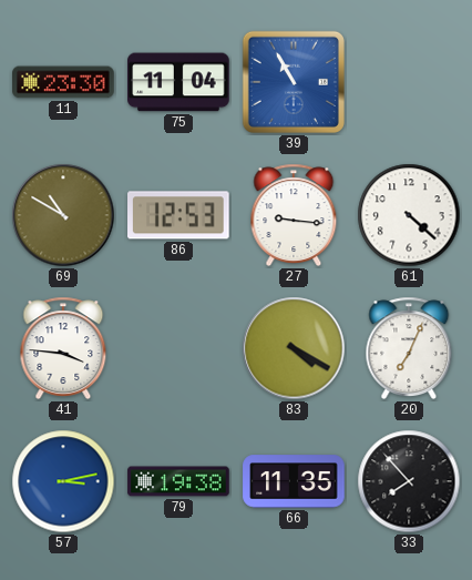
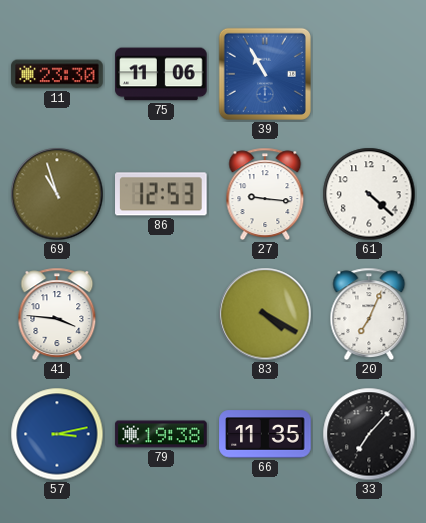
75: 11:04 -> 11:06
69: 10:50 -> 10:57
33: 7:53 -> 7:07
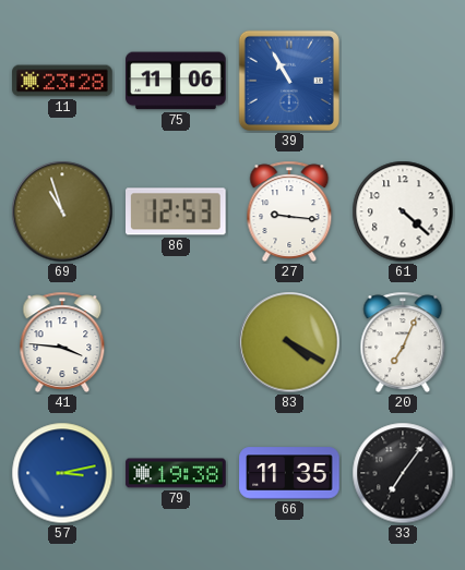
11: 23:30 -> 23:28
33: 7:07 -> 7:06
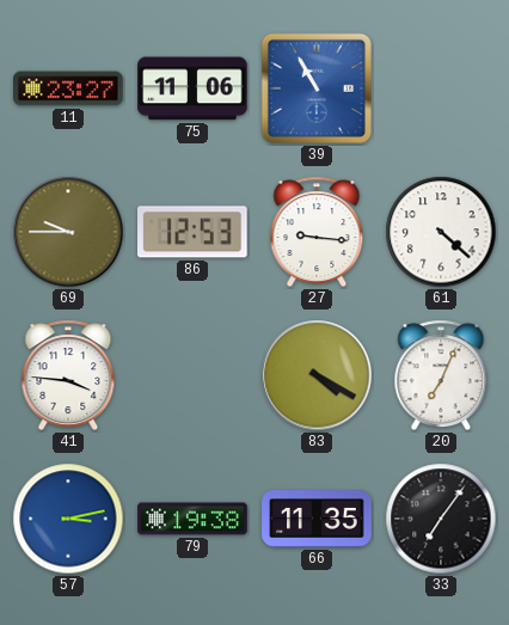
11: 23:28 -> 23:27
69: 10:57 -> 9:45
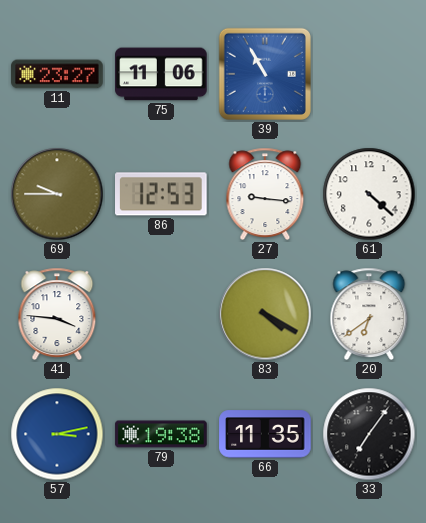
20: 7:04 -> 6:39
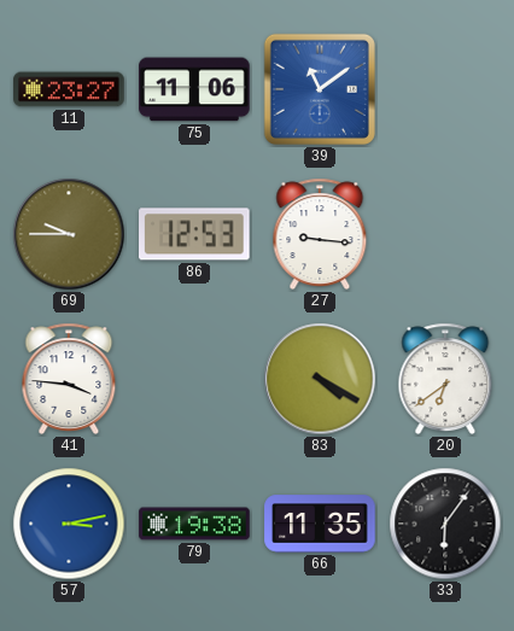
39: 10:55 -> 11:09
61: 4:22 -> none
33: 7:06 -> 6:06
